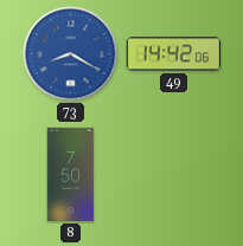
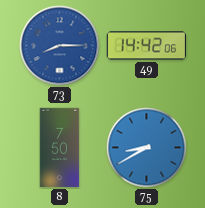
73: 8:20 -> 8:15
75: none -> 8:40
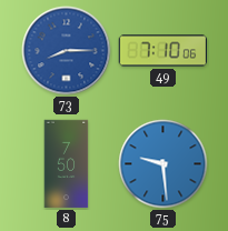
49: 14:42 -> 7:10
75: 8:40 -> 9:29
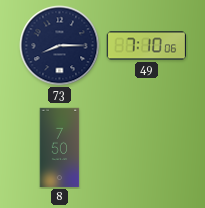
73 dial: blue -> navy
75: 9:29 -> none
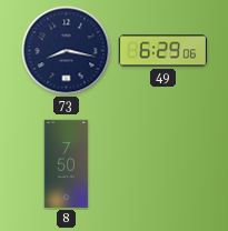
73: 8:15 -> 8:17
49: 7:10 -> 6:29
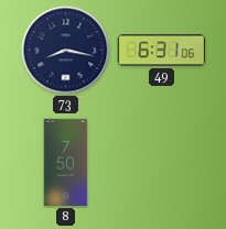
49: 6:29 -> 6:31
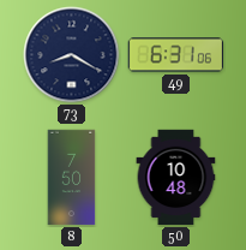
73: 8:17 -> 8:20
50: none -> 10:48
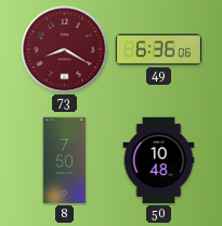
73 dial: navy -> burgundy
49: 6:31 -> 6:36
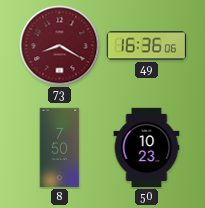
49: 6:36 -> 16:36
50: 10:48 -> 10:23
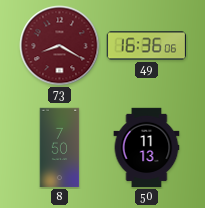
50: 10:23 -> 11:13
